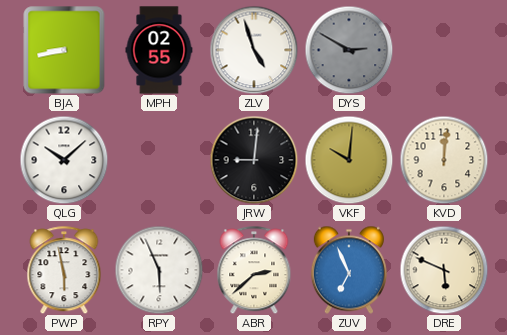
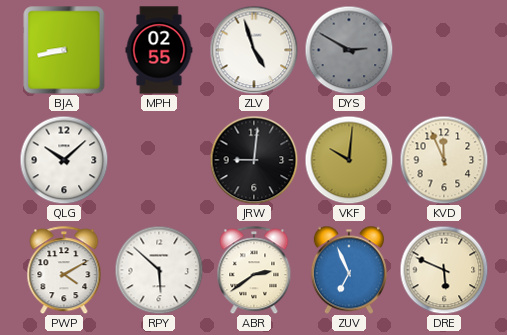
KVD: 12:01 -> 11:56
PWP: 5:58 -> 4:10
RPY: 5:56 -> 5:52
ABR: 2:38 -> 2:39
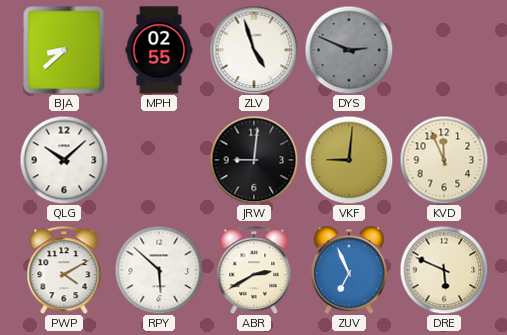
BJA: 8:43 -> 8:38
DYS: 2:50 -> 2:49
VKF: 10:01 -> 9:01
ABR: 2:39 -> 2:40
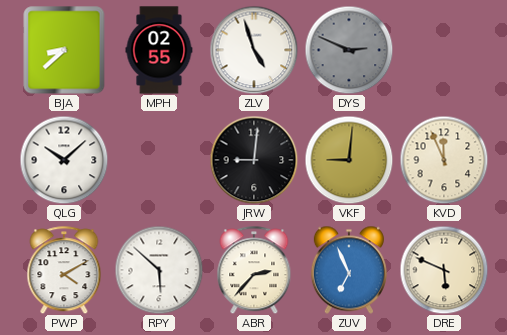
ABR: 2:40 -> 2:37
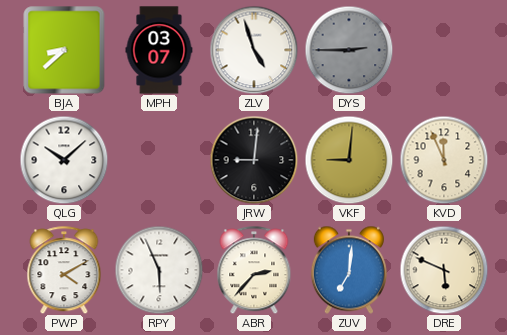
MPH: 02:55 -> 03:07
DYS: 2:49 -> 2:45
RPY: 5:52 -> 5:56
ZUV: 6:56 -> 7:01
